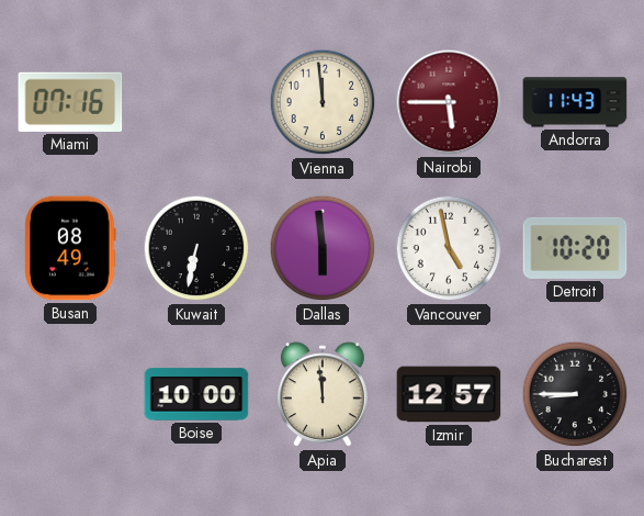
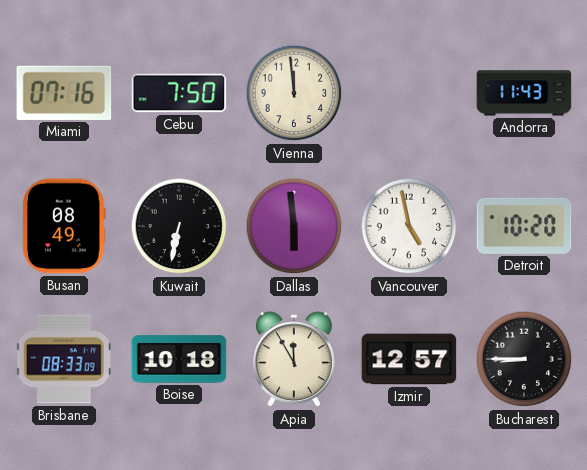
Cebu: none -> 7:50
Nairobi: 5:45 -> none
Brisbane: none -> 08:33
Boise: 10:00 -> 10:18
Apia: 11:59 -> 11:55
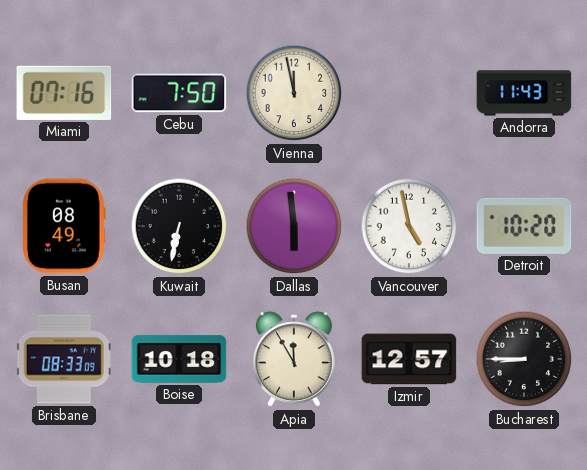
Vienna: 11:59 -> 11:58
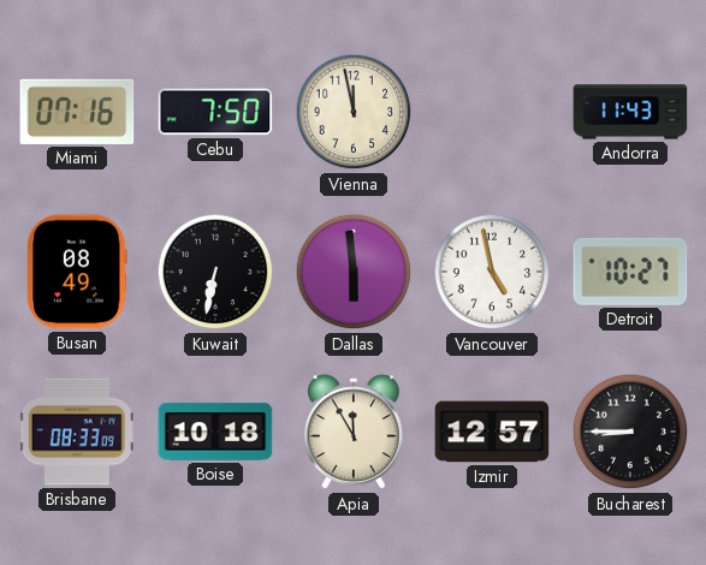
Detroit: 10:20 -> 10:27
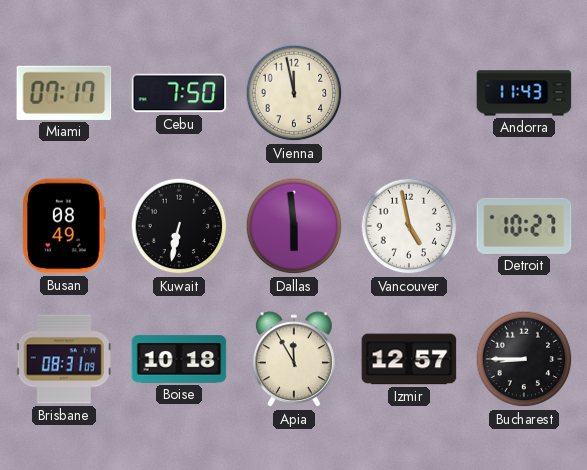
Miami: 07:16 -> 07:17
Brisbane: 08:33 -> 08:31
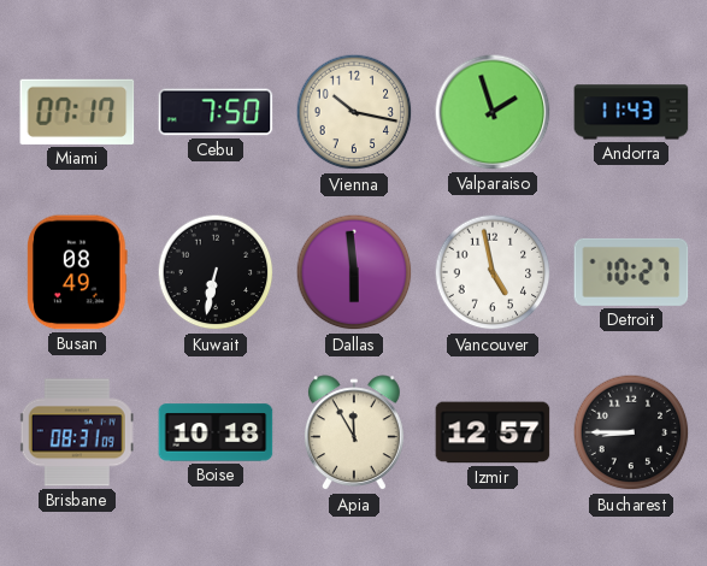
Vienna: 11:58 -> 10:17
Valparaiso: none -> 1:57
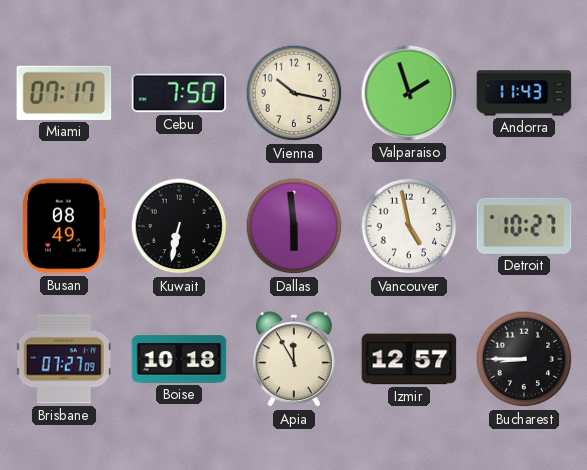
Brisbane: 08:31 -> 07:27
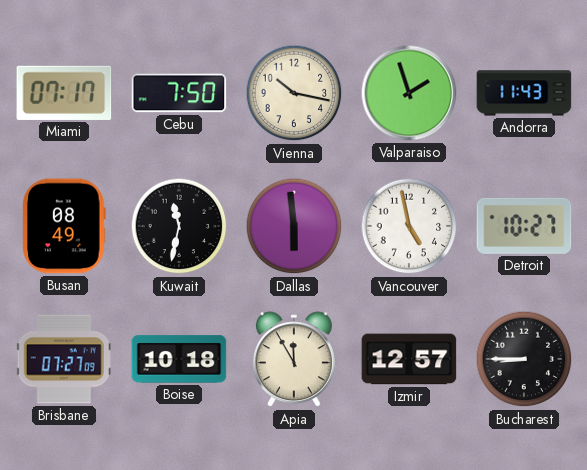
Kuwait: 6:32 -> 11:32
